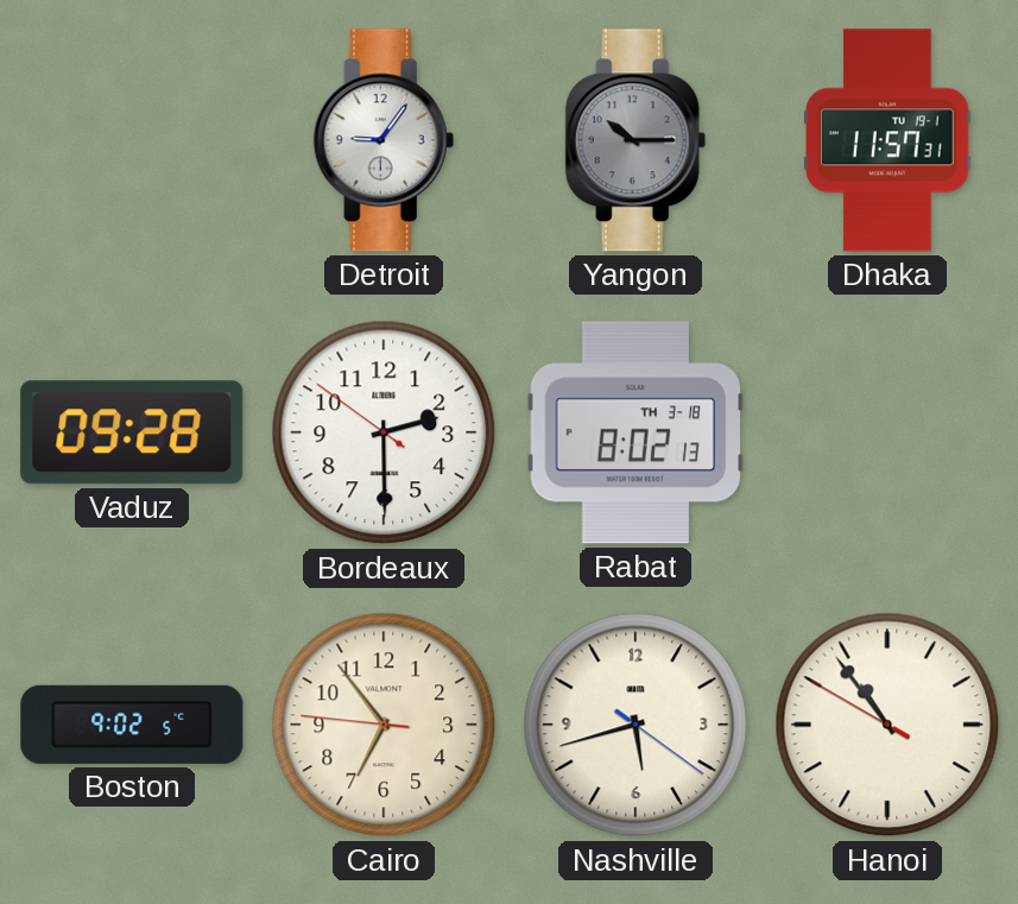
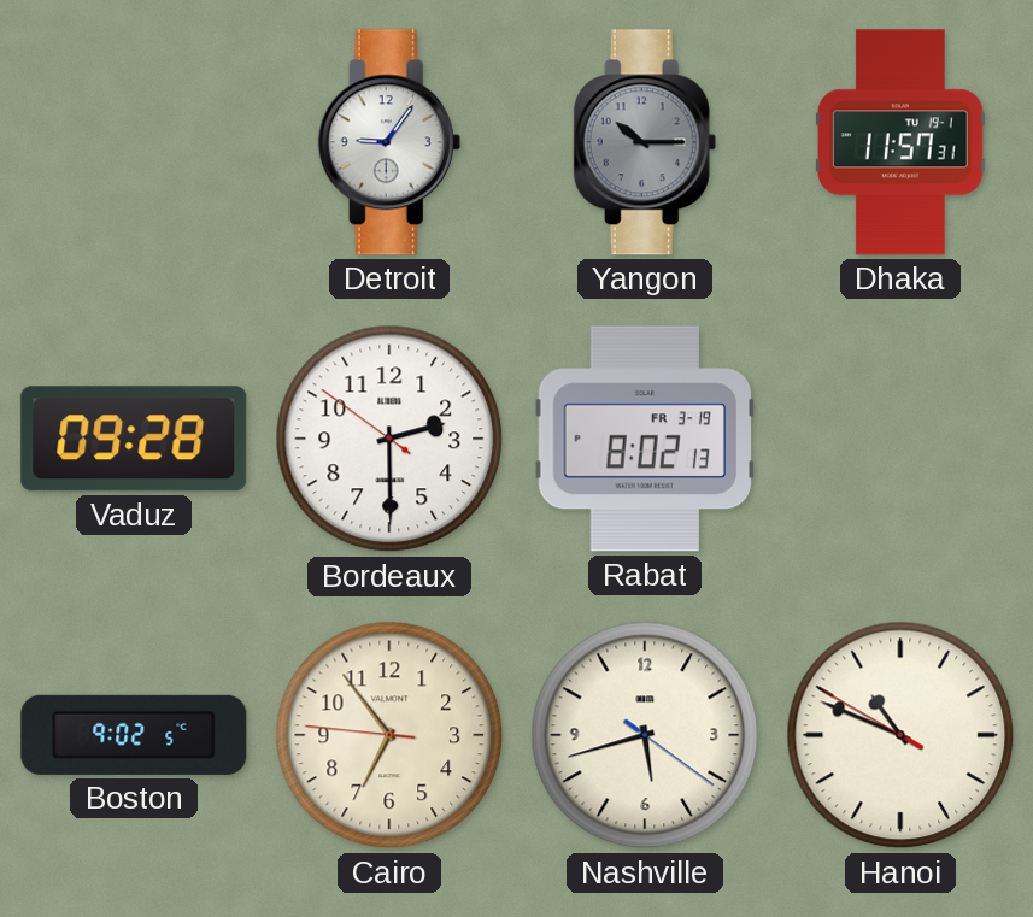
Rabat date: TH 3-18 -> FR 3-19
Hanoi: 10:53 -> 10:48
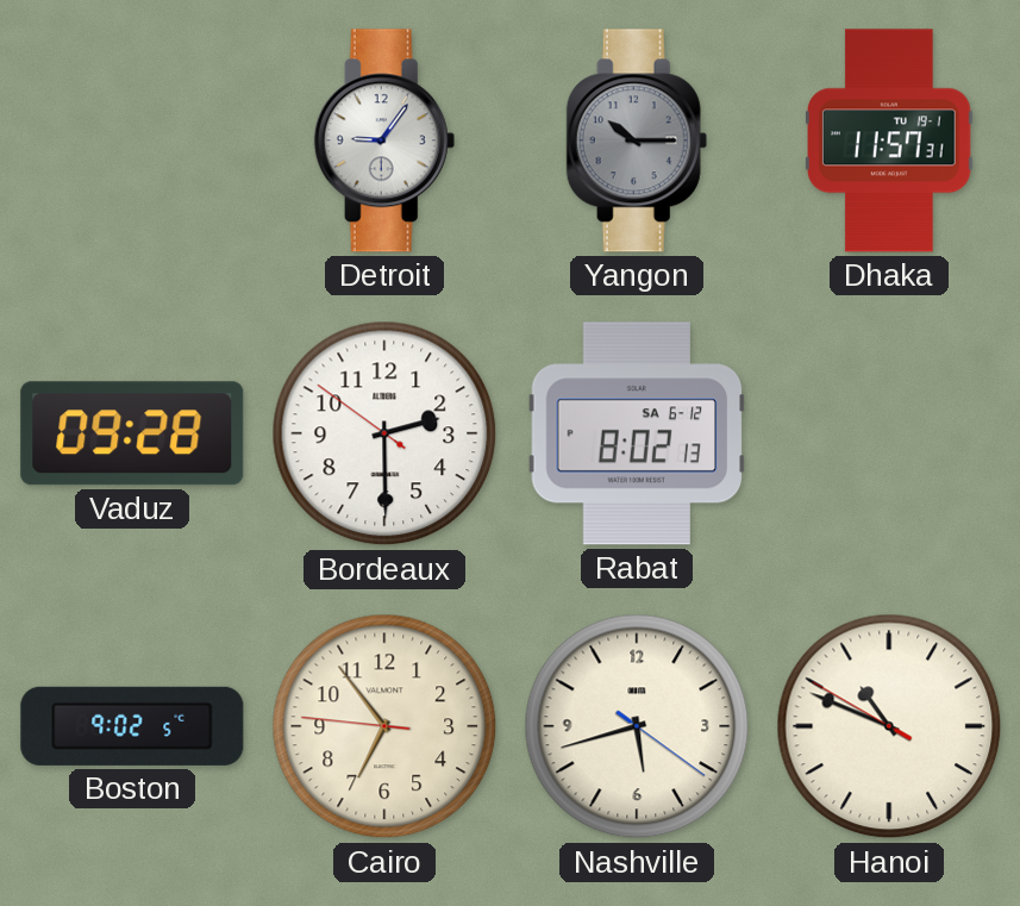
Rabat date: FR 3-19 -> SA 6-12
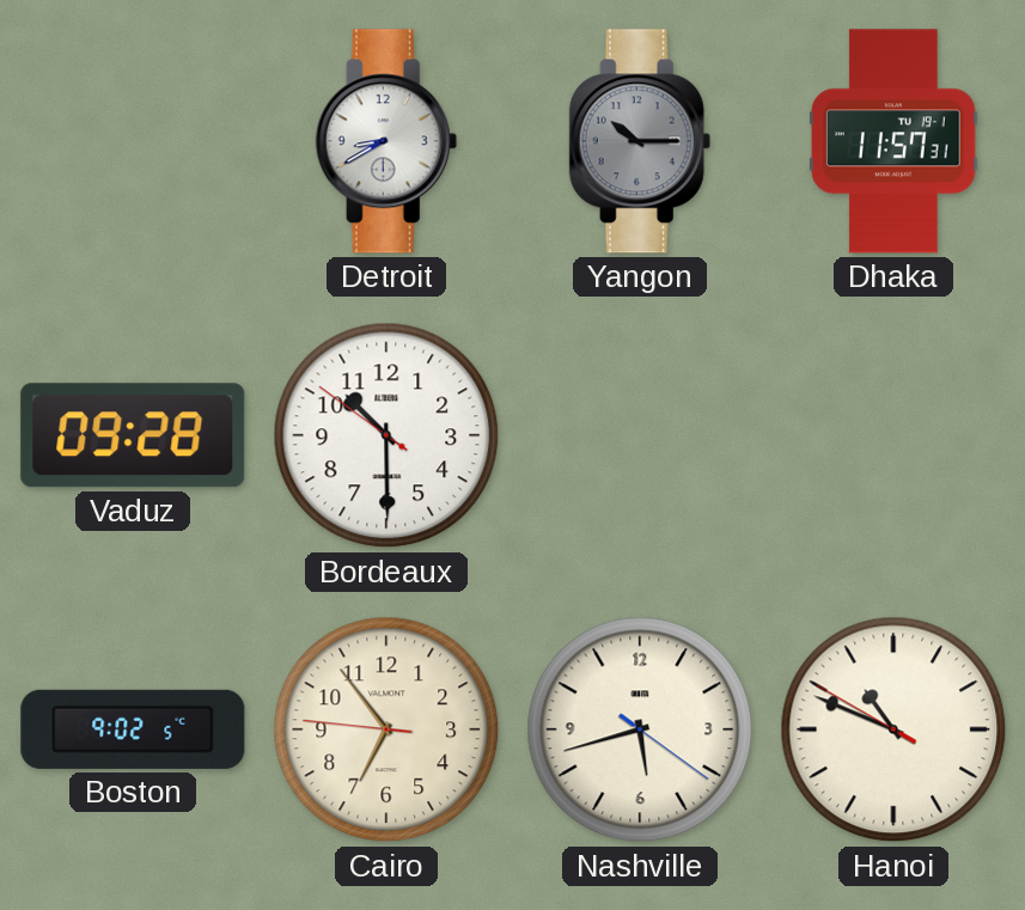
Detroit: 9:06 -> 8:40
Bordeaux: 2:29 -> 10:29
Rabat: 8:02 -> none
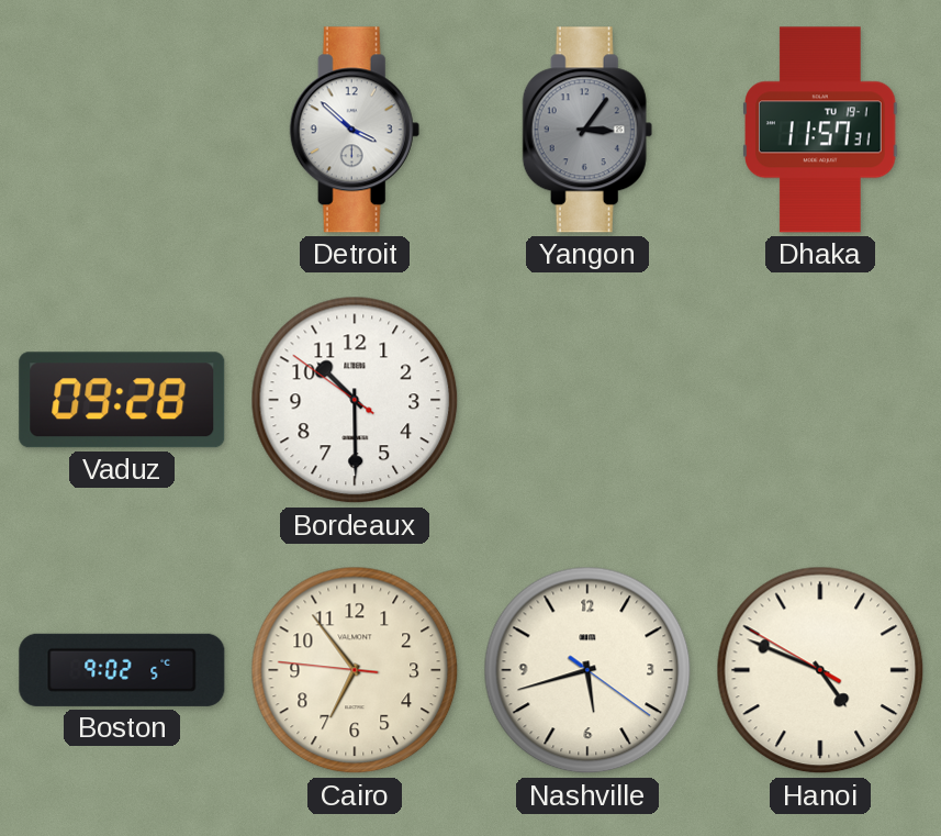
Detroit: 8:40 -> 3:52
Yangon: 10:15 -> 3:06
Hanoi: 10:48 -> 4:48
